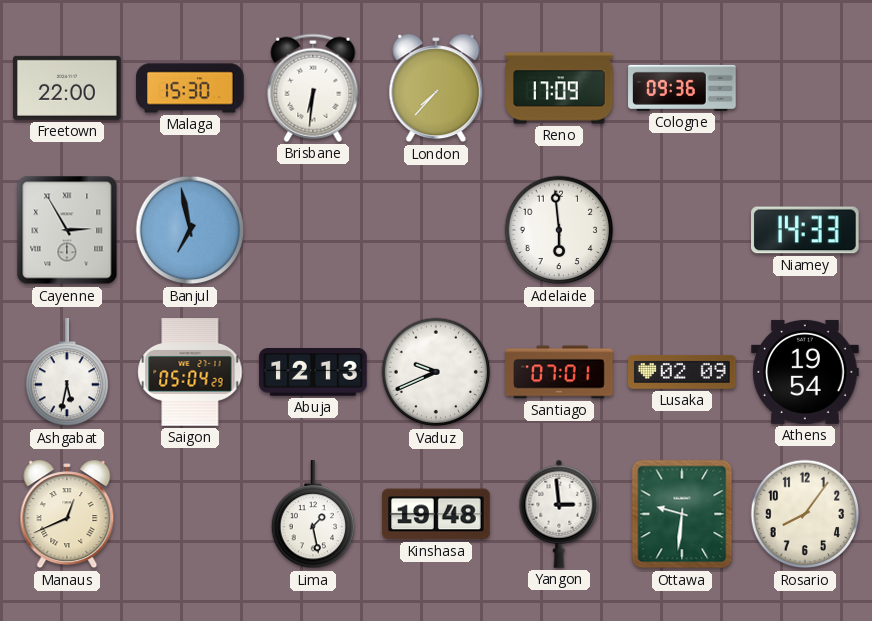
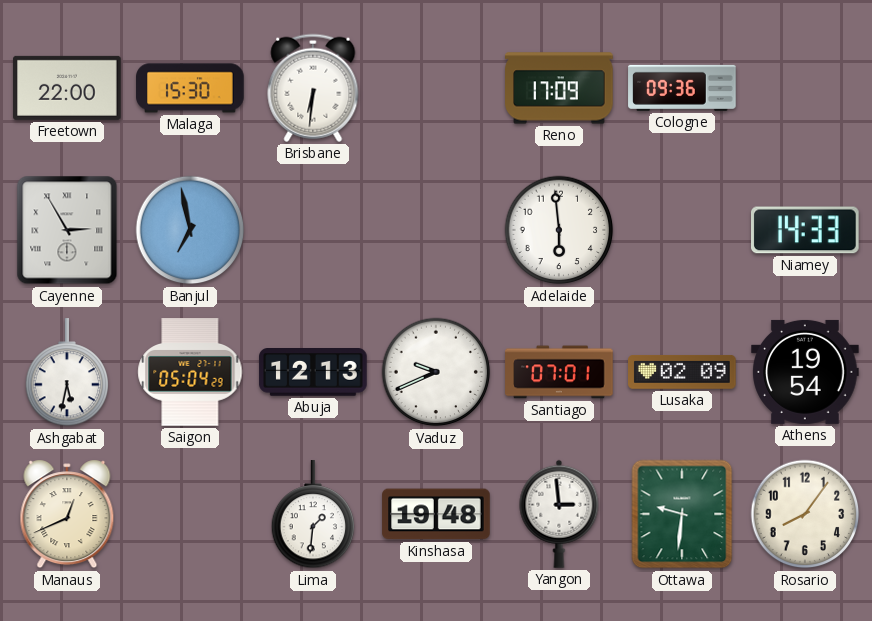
London: 7:37 -> none
Lima: 1:28 -> 1:31
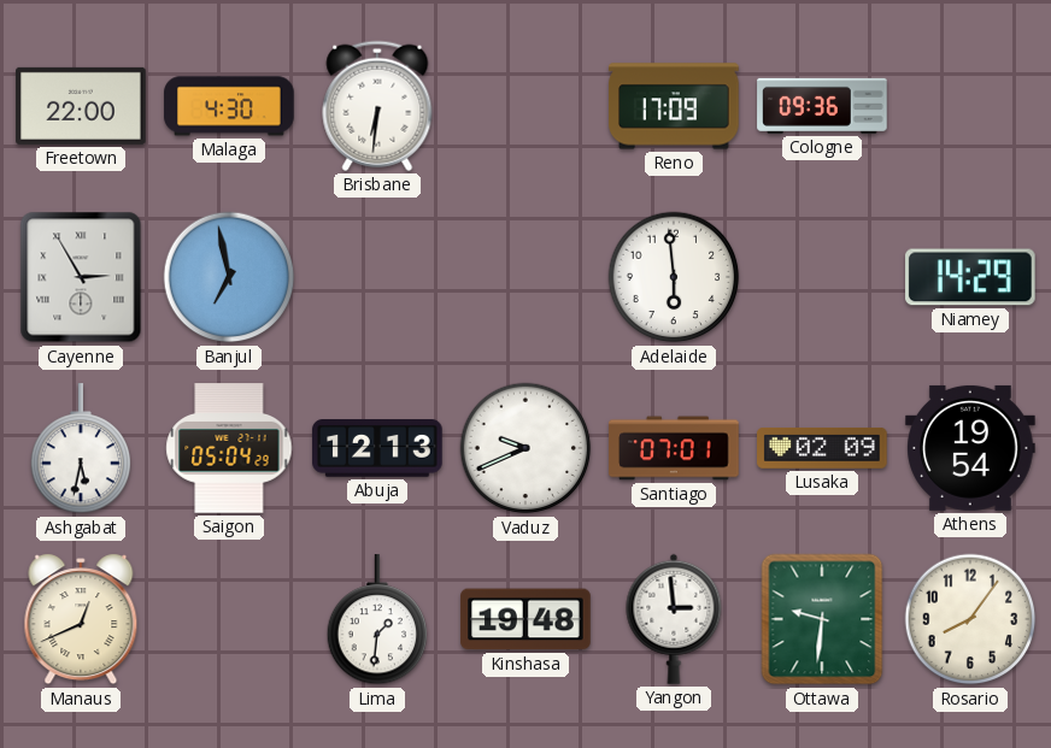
Malaga: 15:30 -> 4:30
Niamey: 14:33 -> 14:29
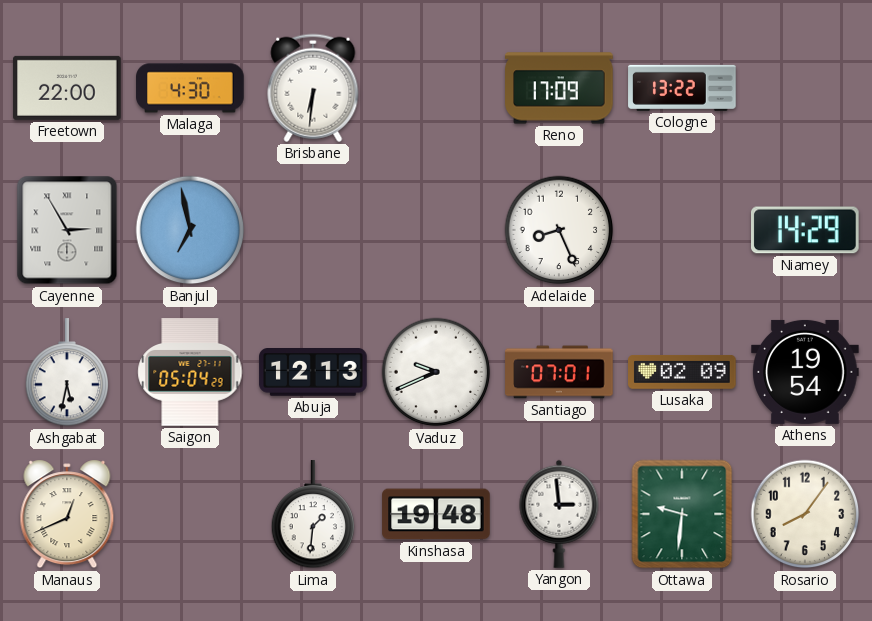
Cologne: 09:36 -> 13:22
Adelaide: 5:59 -> 8:26
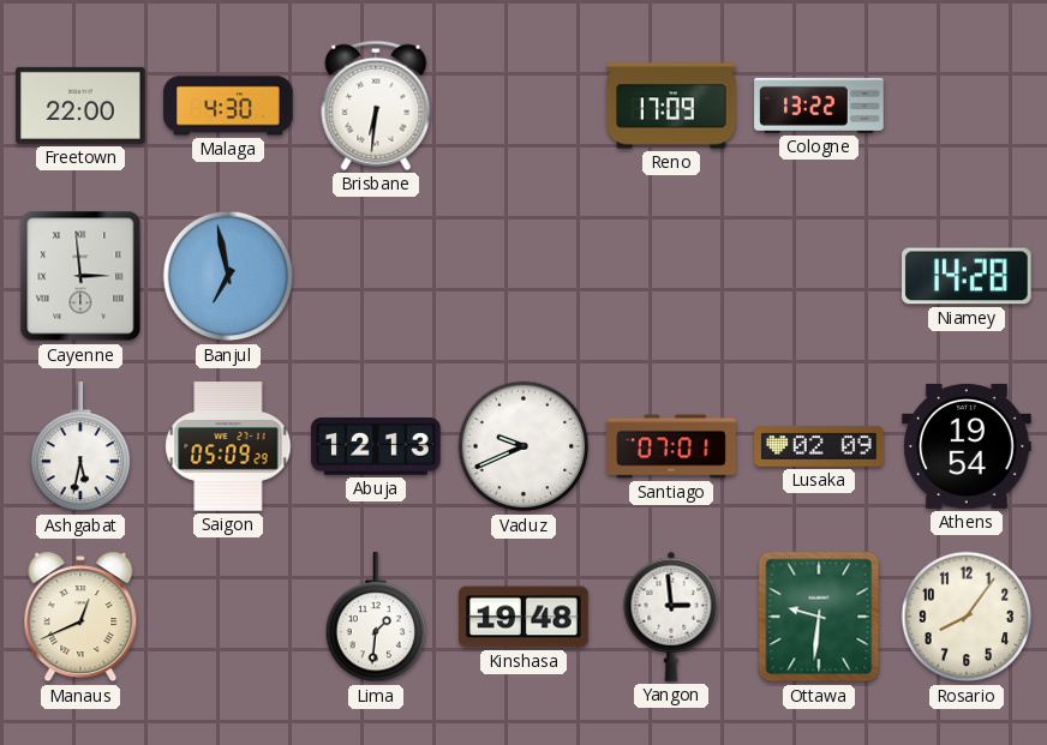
Cayenne: 2:55 -> 2:59
Adelaide: 8:26 -> none
Niamey: 14:29 -> 14:28
Saigon: 05:04 -> 05:09
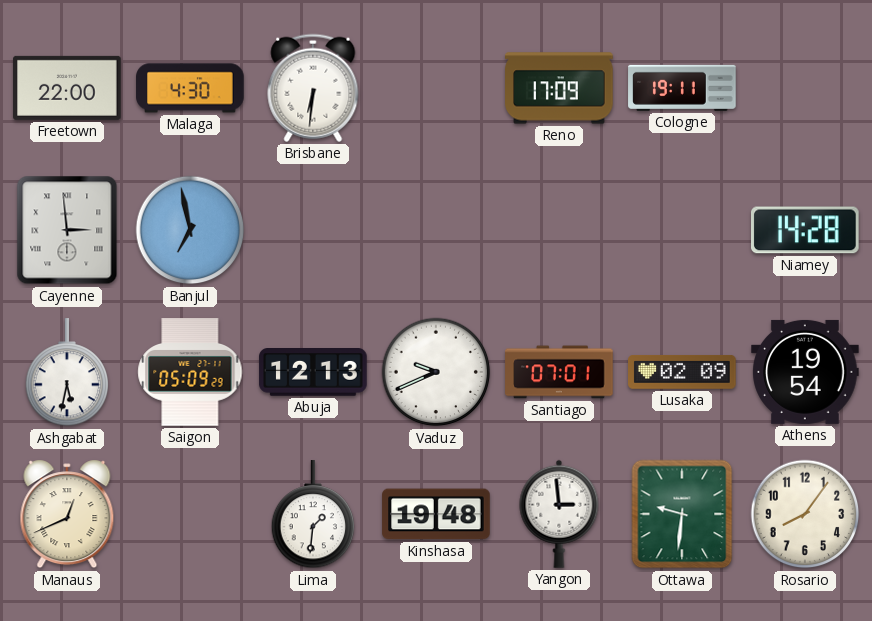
Cologne: 13:22 -> 19:11
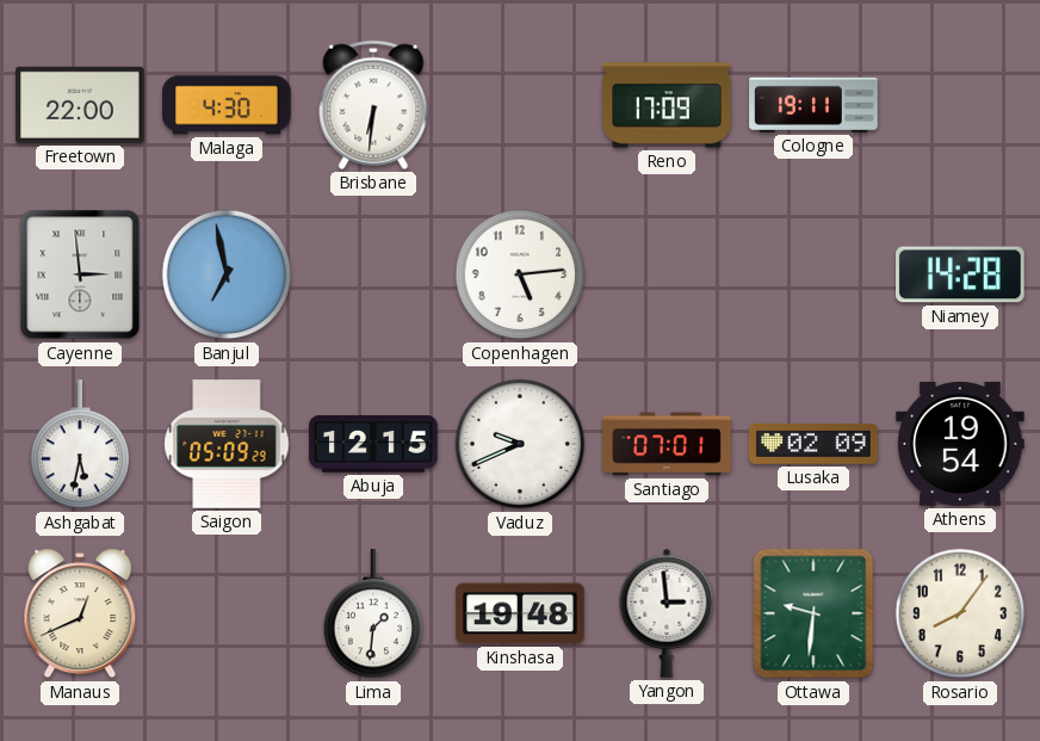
Copenhagen: none -> 5:14
Abuja: 12:13 -> 12:15
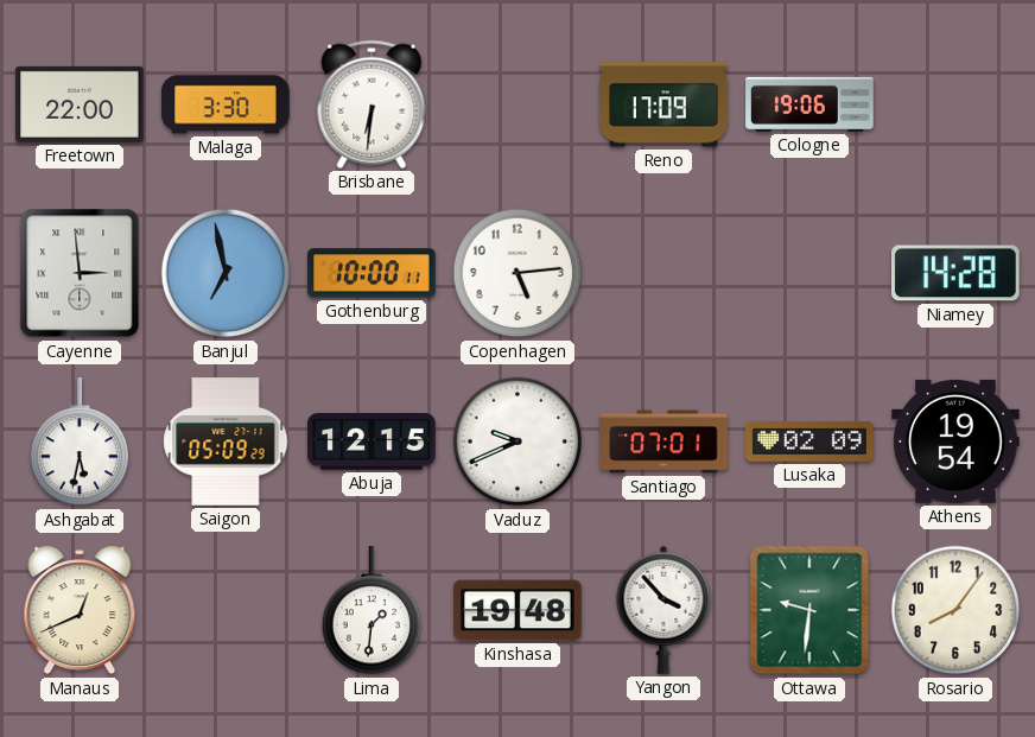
Malaga: 4:30 -> 3:30
Cologne: 19:11 -> 19:06
Gothenburg: none -> 10:00
Yangon: 2:59 -> 3:53
